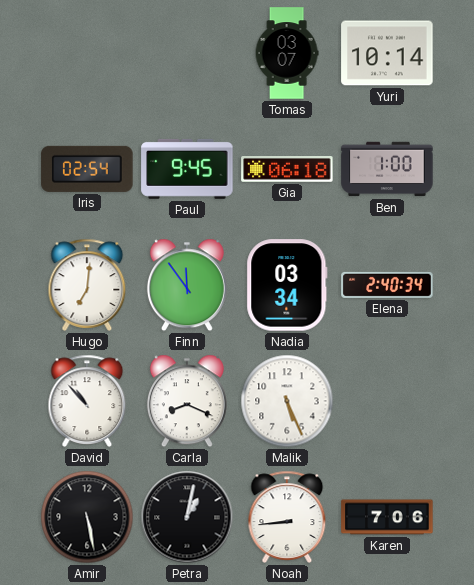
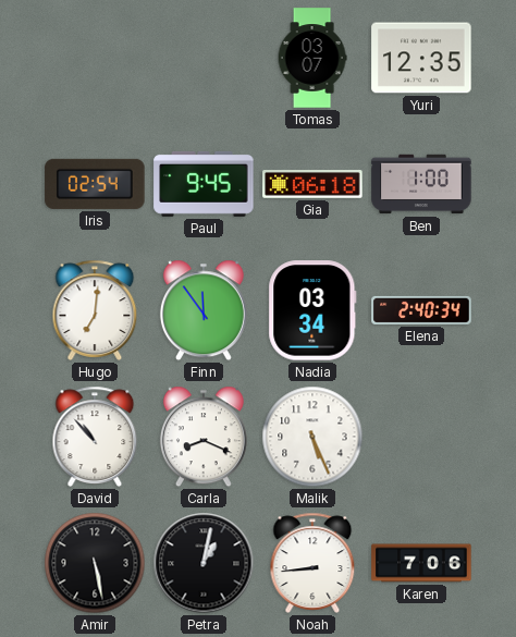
Yuri: 10:14 -> 12:35
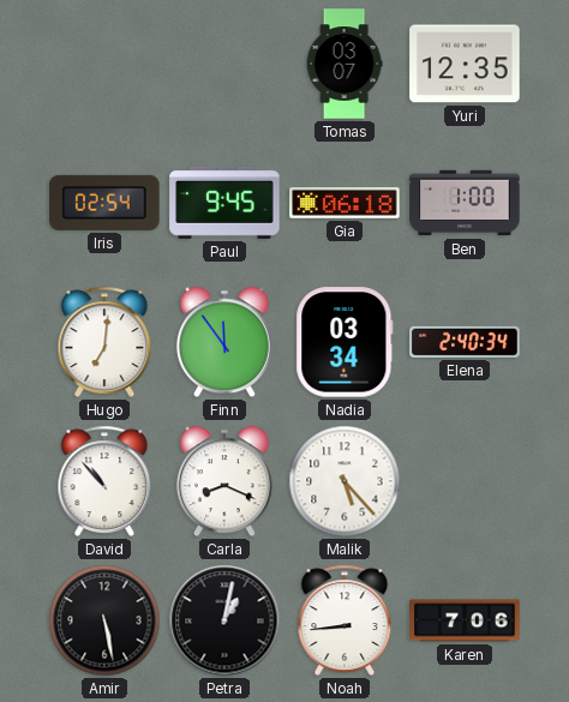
Malik: 5:26 -> 5:23
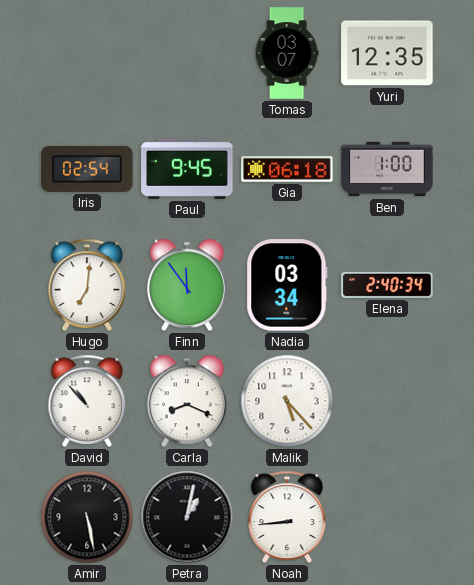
Karen: 7:06 -> none
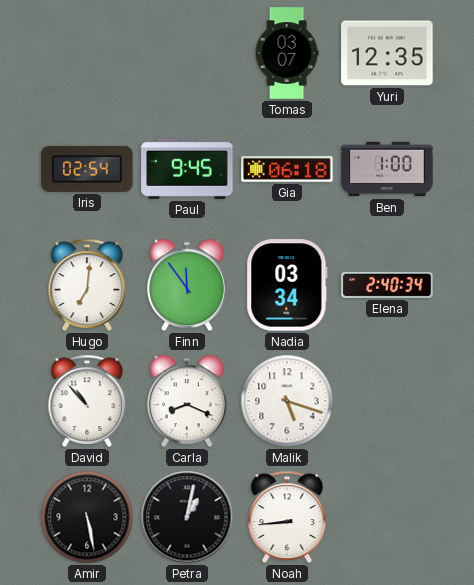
Malik: 5:23 -> 5:18
